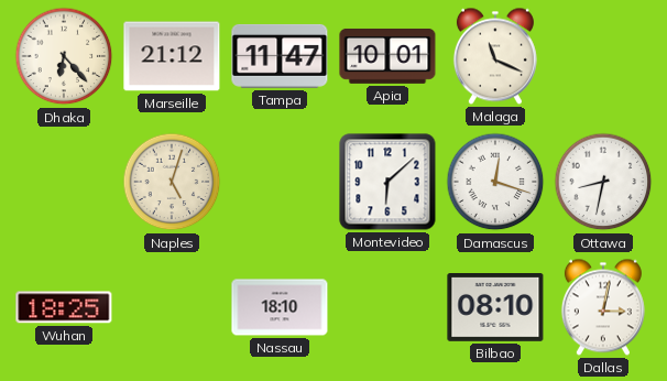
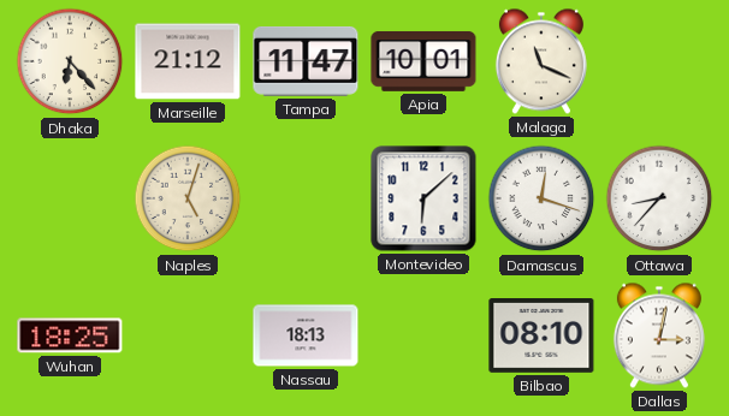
Ottawa: 8:32 -> 8:37
Nassau: 18:10 -> 18:13
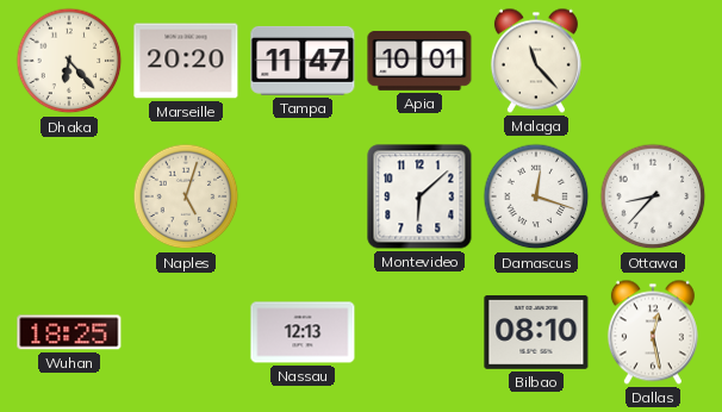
Marseille: 21:12 -> 20:20
Malaga: 11:19 -> 11:23
Nassau: 18:13 -> 12:13
Dallas: 3:02 -> 12:28
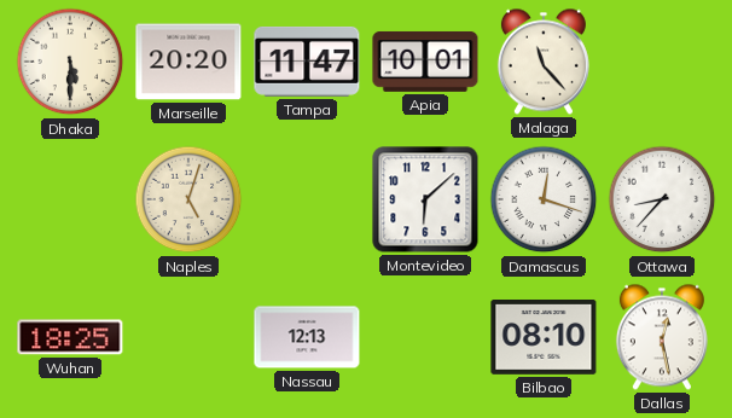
Dhaka: 6:23 -> 5:30
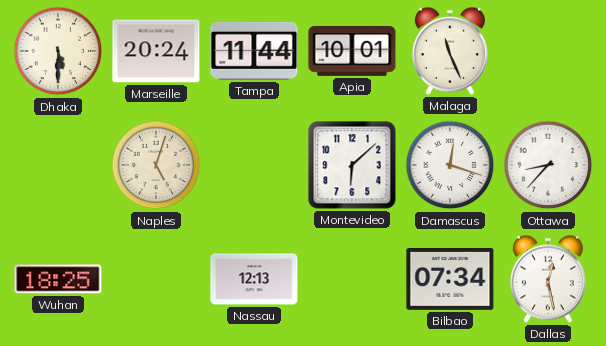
Marseille: 20:20 -> 20:24
Tampa: 11:47 -> 11:44
Malaga: 11:23 -> 11:26
Bilbao: 08:10 -> 07:34
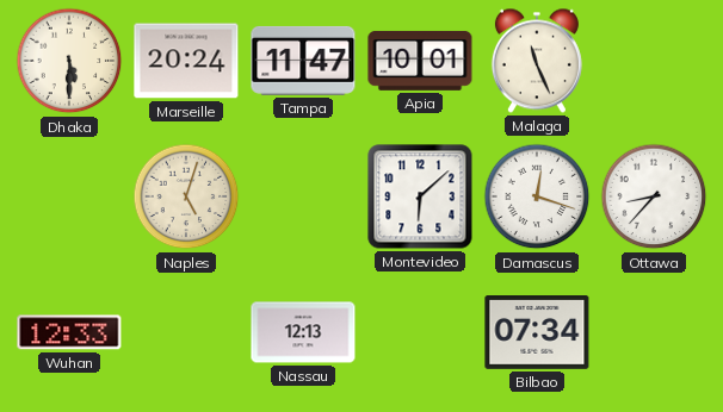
Tampa: 11:44 -> 11:47
Wuhan: 18:25 -> 12:33
Dallas: 12:28 -> none
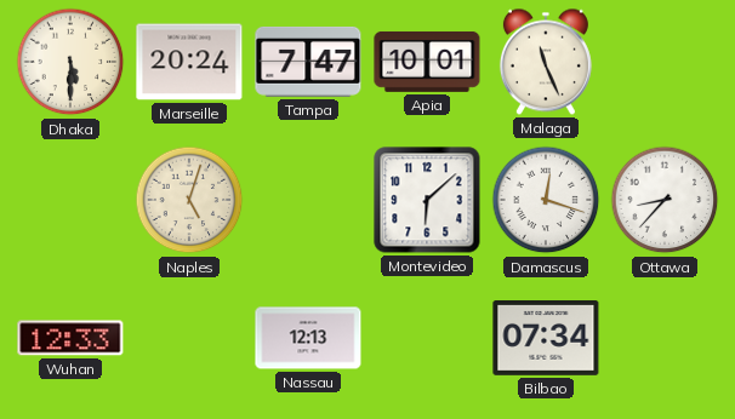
Tampa: 11:47 -> 7:47
